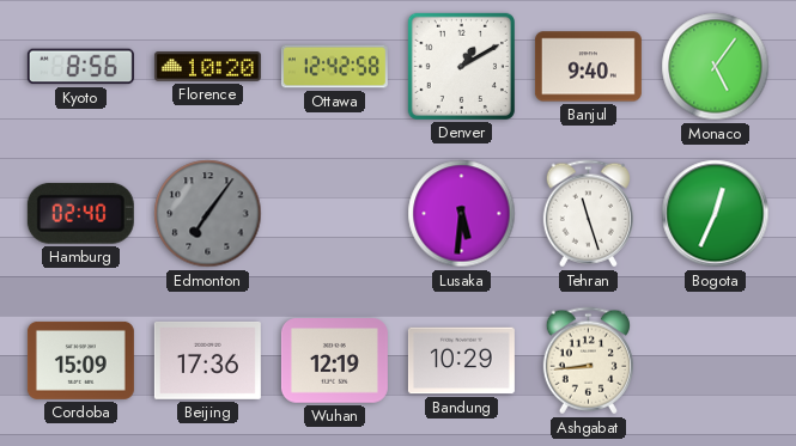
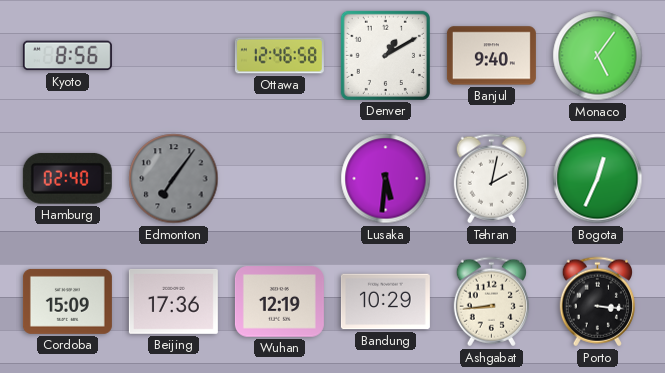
Florence: 10:20 -> none
Ottawa: 12:42 -> 12:46
Tehran: 11:27 -> 2:02
Porto: none -> 3:16
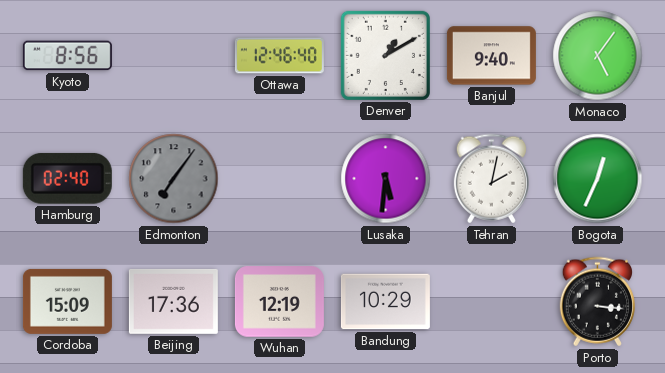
Ottawa: 12:46:58 -> 12:46:40
Ashgabat: 8:44 -> none
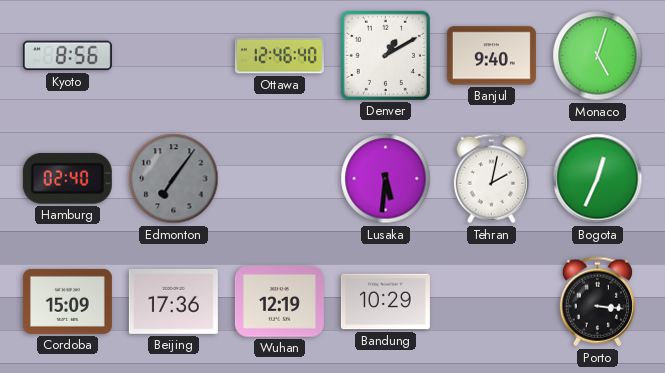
Monaco: 5:06 -> 5:03
